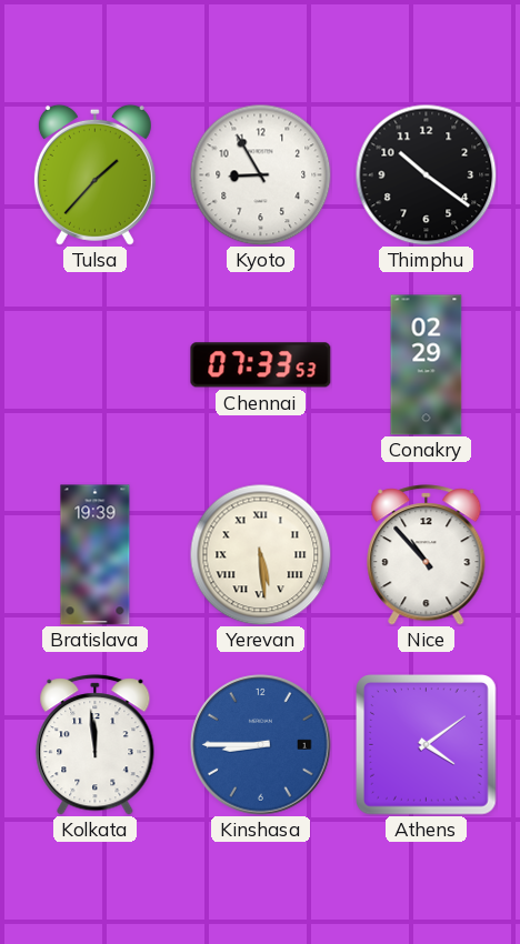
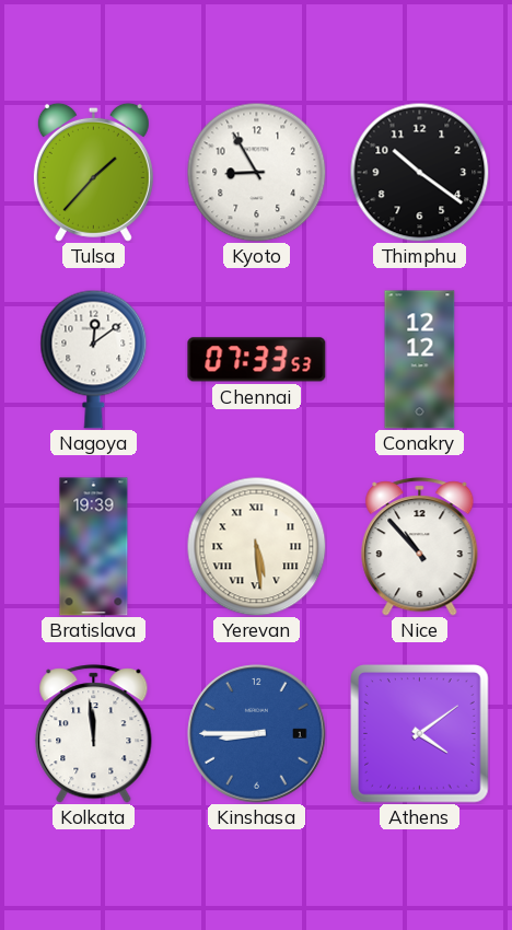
Nagoya: none -> 12:09
Conakry: 02:29 -> 12:12
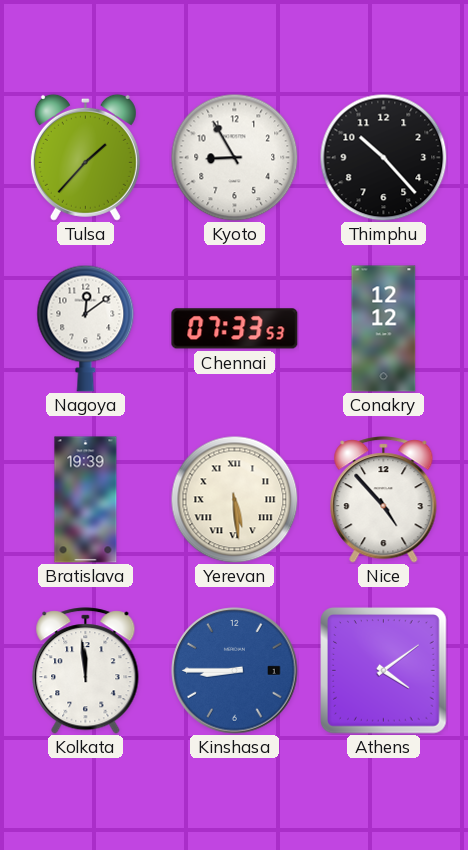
Thimphu: 10:21 -> 10:23
Nice: 10:53 -> 4:53
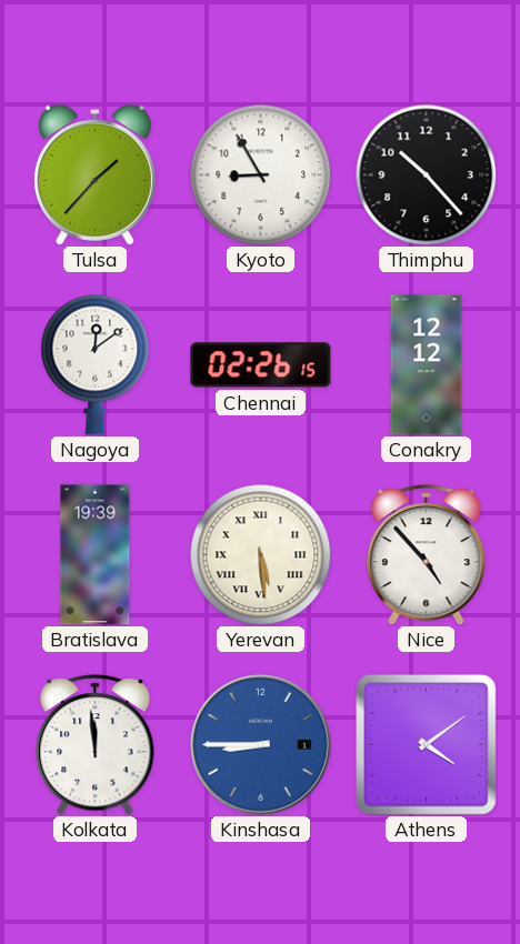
Chennai: 07:33 -> 02:26
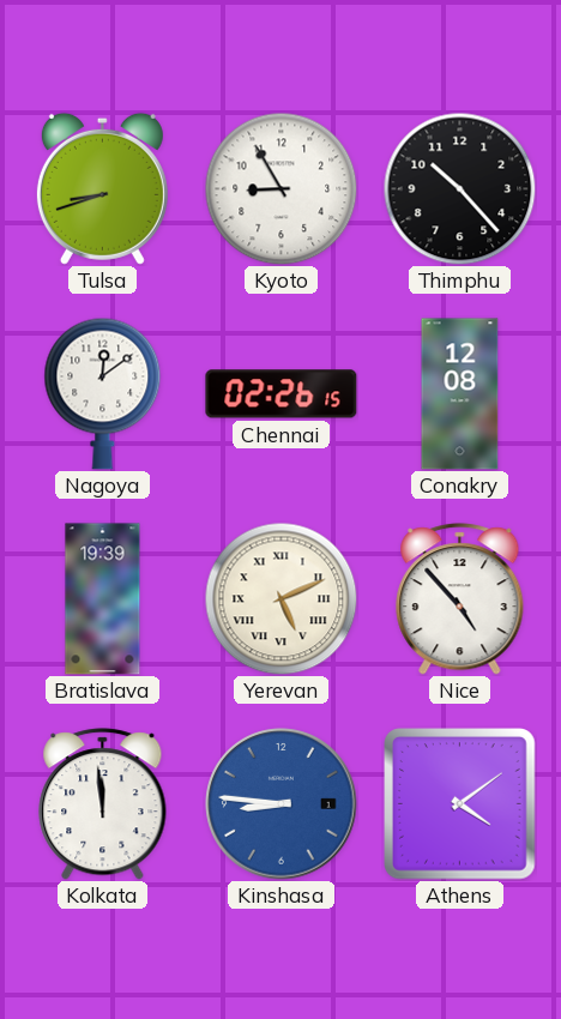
Tulsa: 1:37 -> 8:42
Conakry: 12:12 -> 12:08
Yerevan: 5:29 -> 5:11
Kinshasa: 8:45 -> 8:46
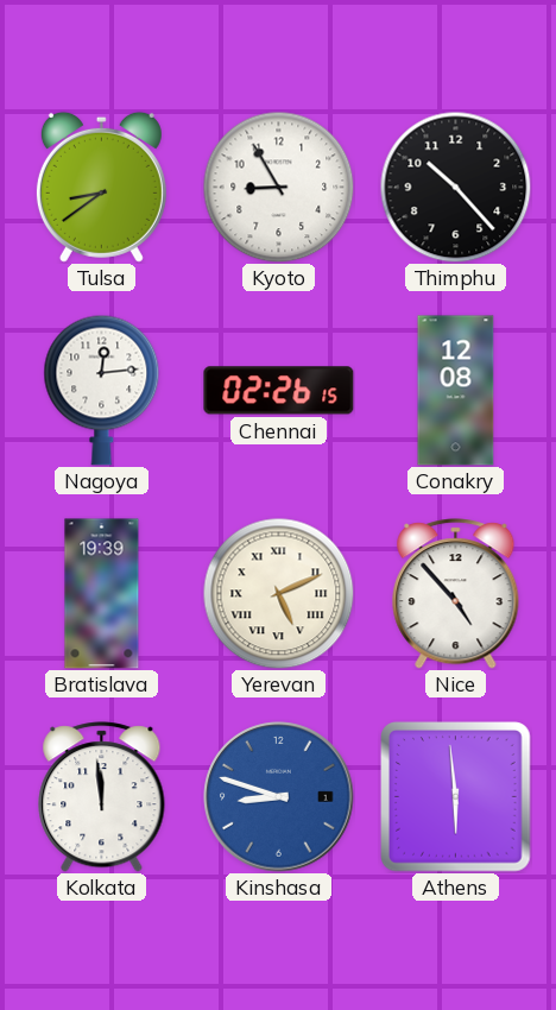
Tulsa: 8:42 -> 8:39
Nagoya: 12:09 -> 12:14
Kinshasa: 8:46 -> 8:48
Athens: 4:09 -> 5:59
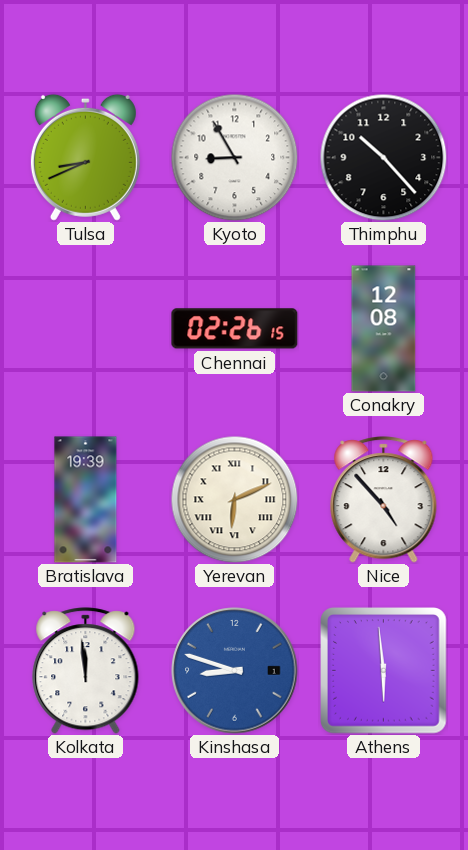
Tulsa: 8:39 -> 8:41
Nagoya: 12:14 -> none
Yerevan: 5:11 -> 6:11
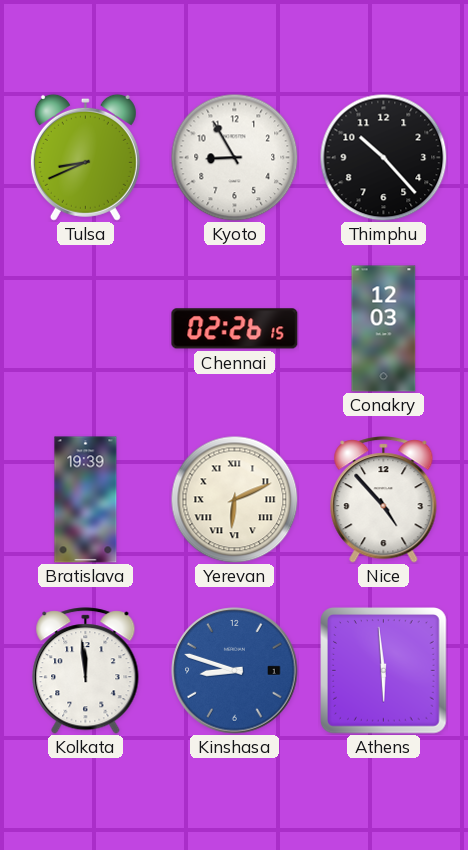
Conakry: 12:08 -> 12:03
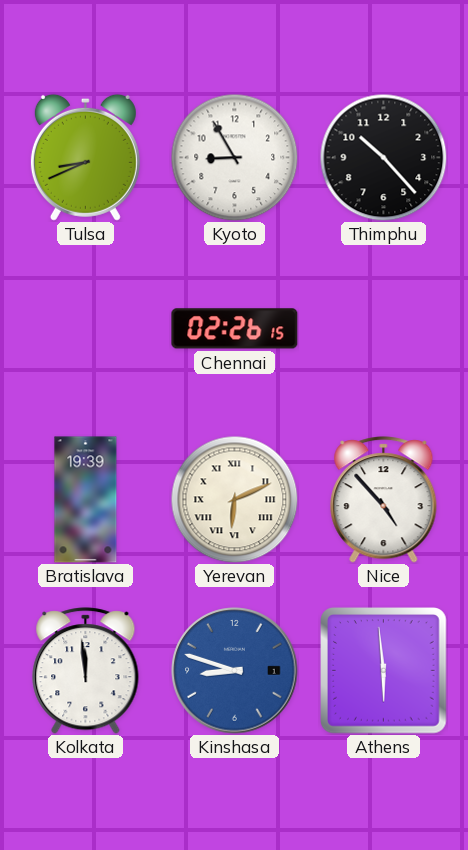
Conakry: 12:03 -> none
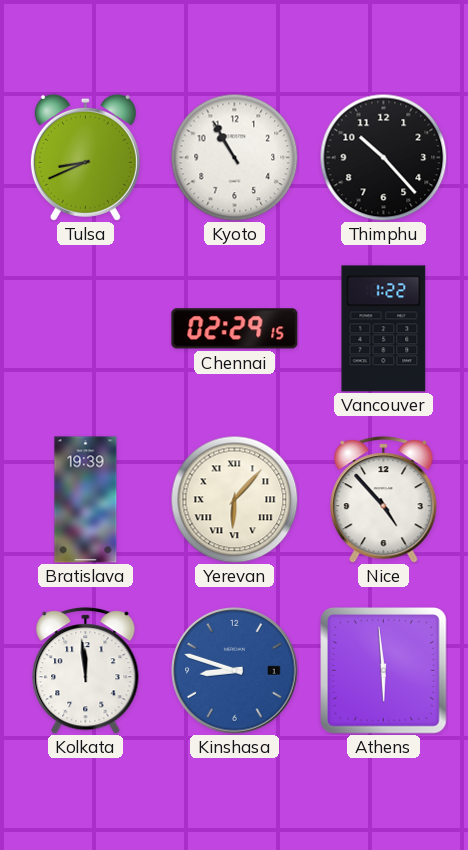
Kyoto: 8:55 -> 10:55
Chennai: 02:26 -> 02:29
Vancouver: none -> 1:22
Yerevan: 6:11 -> 6:07
